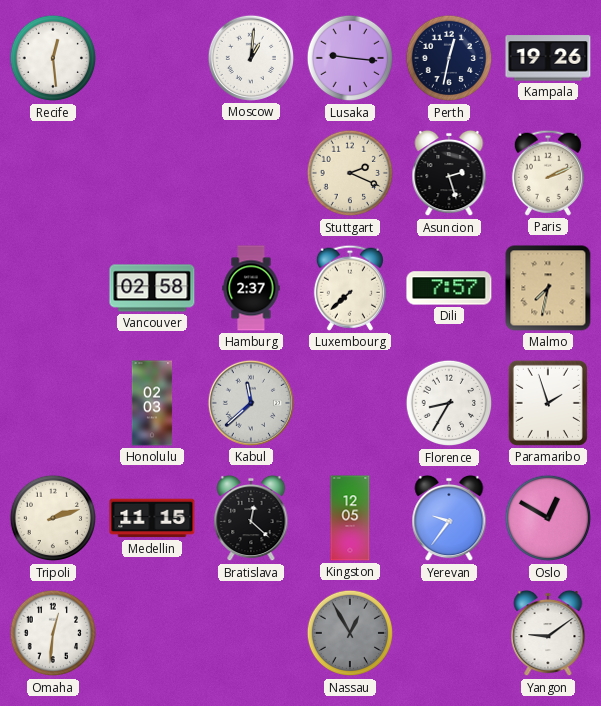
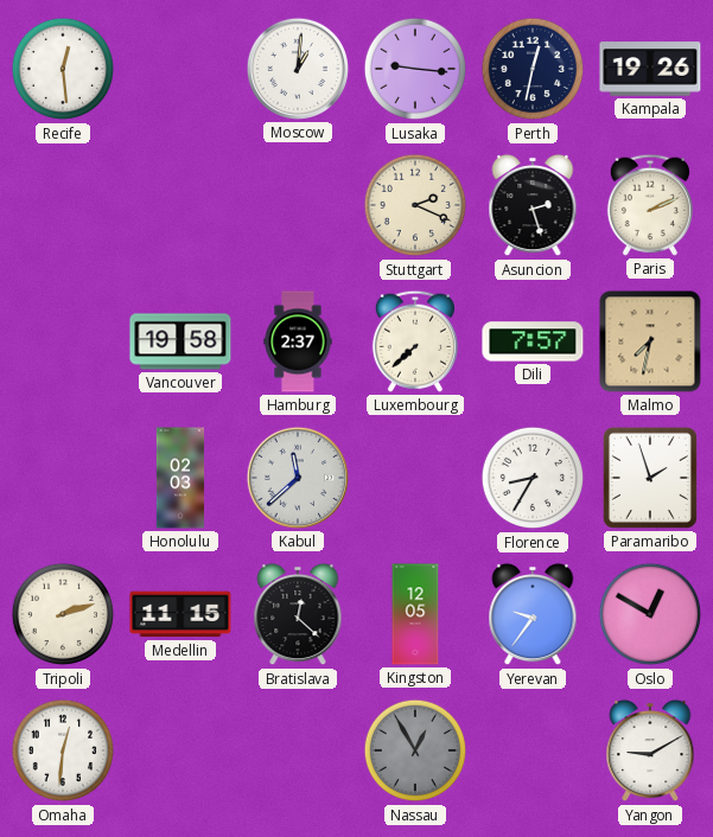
Vancouver: 02:58 -> 19:58
Yangon: 9:09 -> 9:10
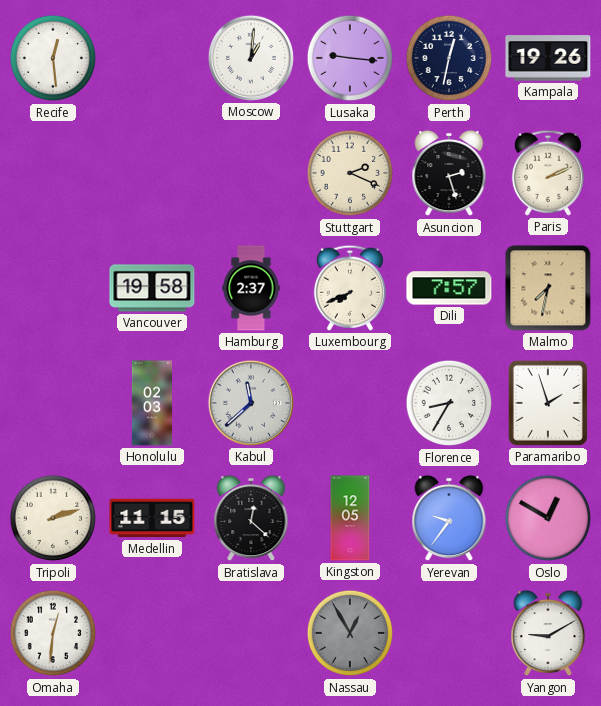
Luxembourg: 7:38 -> 7:41
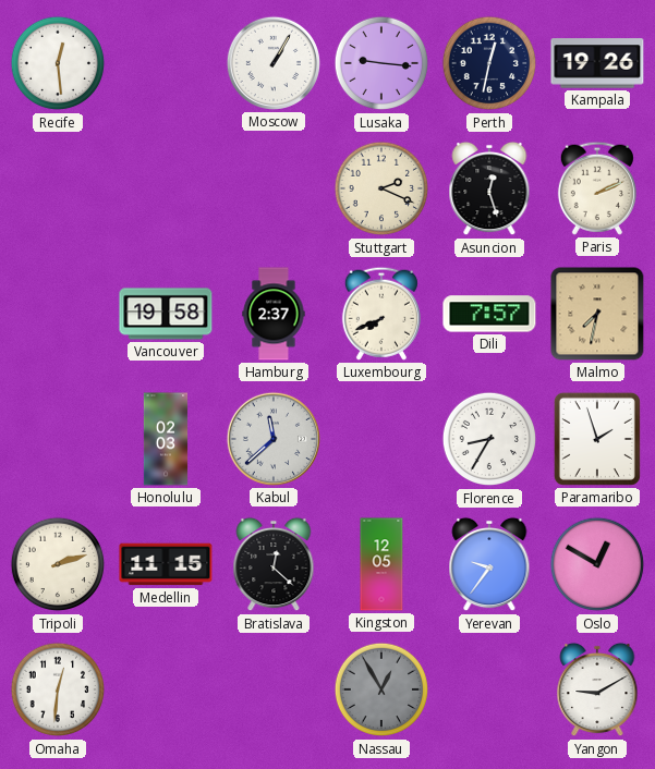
Moscow: 1:01 -> 1:05
Asuncion: 2:27 -> 12:27
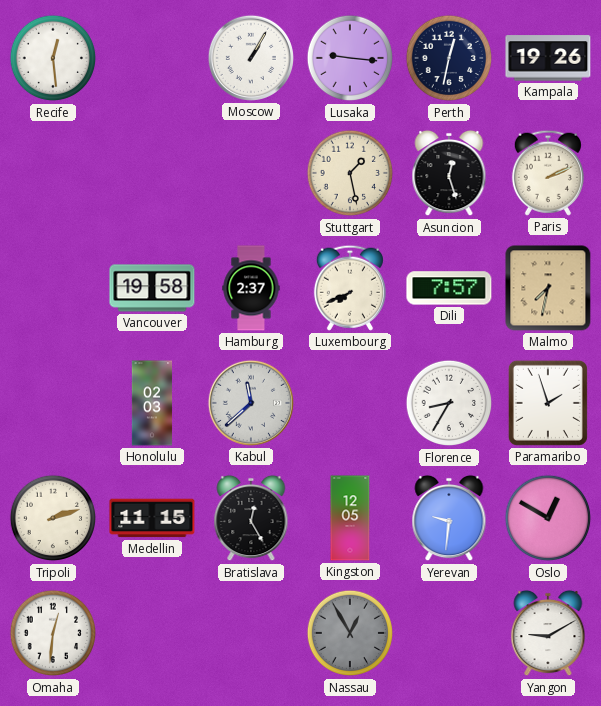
Stuttgart: 2:19 -> 1:28
Bratislava: 12:22 -> 12:25
Yerevan: 9:36 -> 9:31
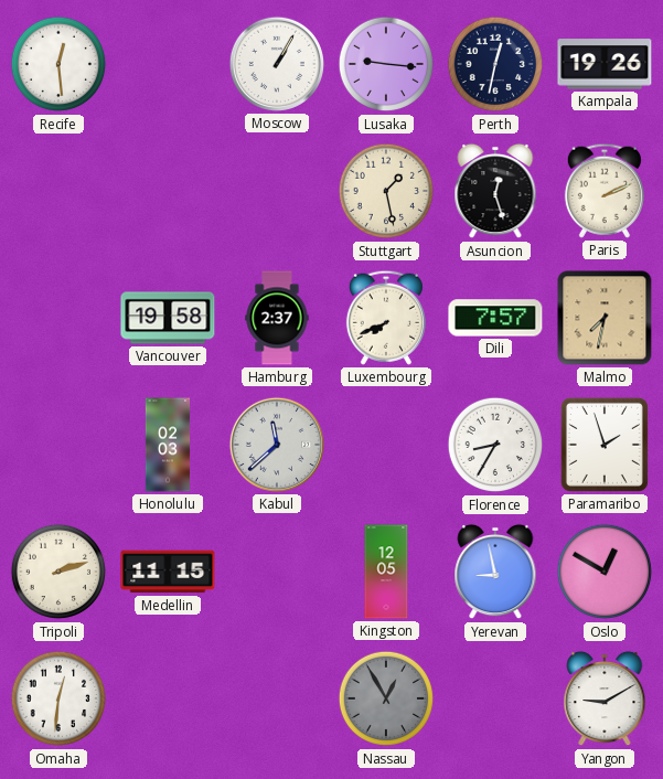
Bratislava: 12:25 -> none
Yerevan: 9:31 -> 8:58
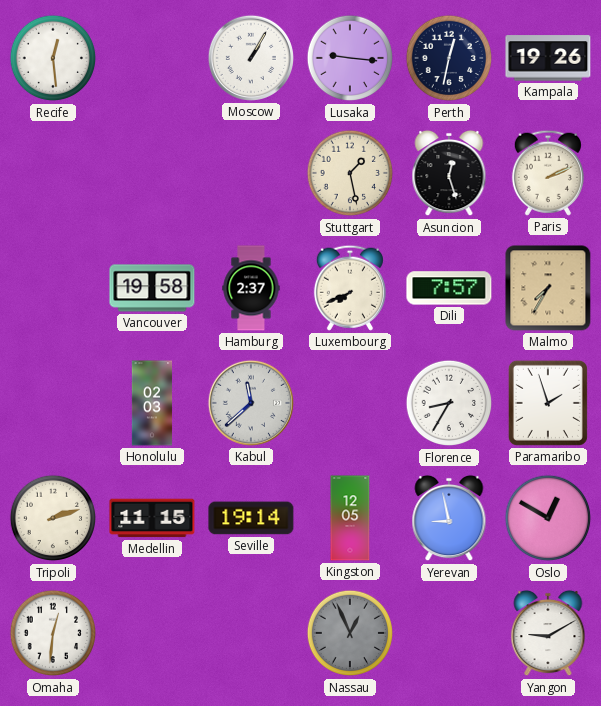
Malmo: 7:32 -> 7:35
Seville: none -> 19:14
Nassau: 12:55 -> 12:56
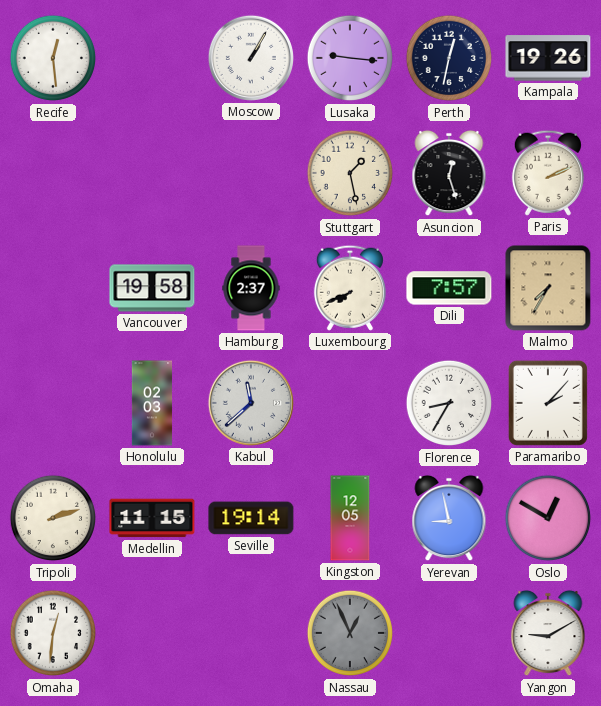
Paramaribo: 1:57 -> 2:07
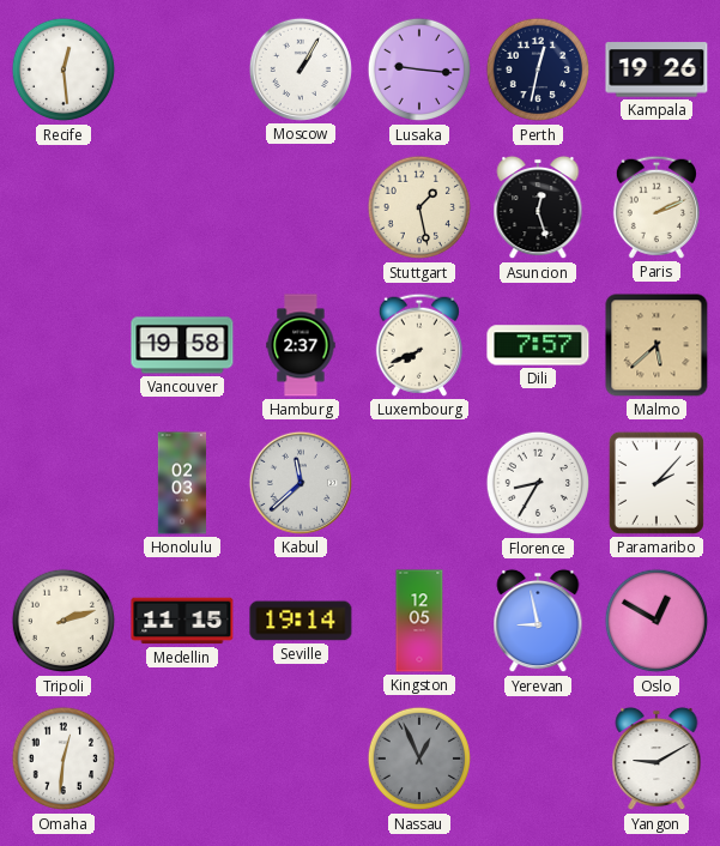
Malmo: 7:35 -> 5:38
